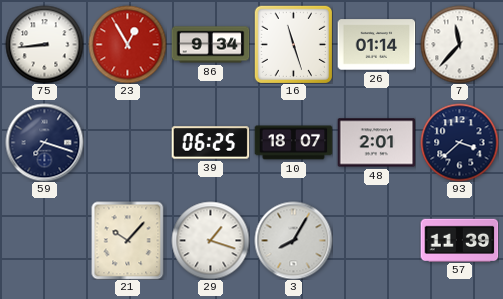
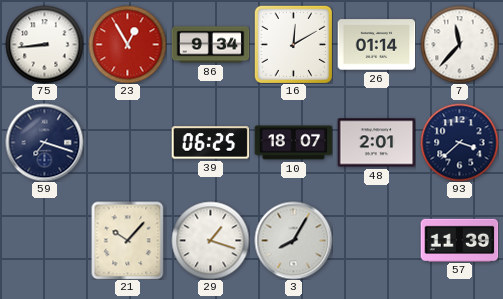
16: 11:27 -> 12:10
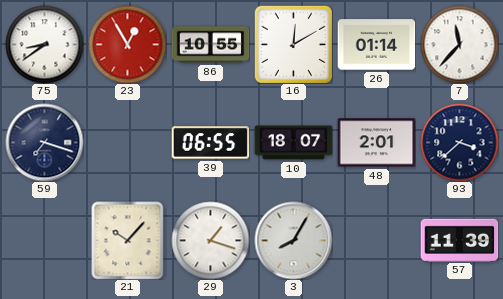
75: 8:44 -> 8:39
86: 9:34 -> 10:55
39: 06:25 -> 06:55
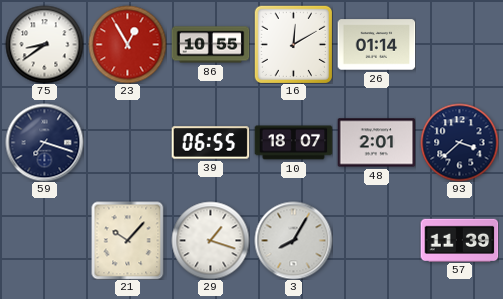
7: 11:37 -> none
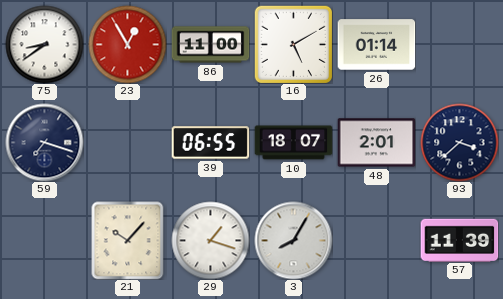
86: 10:55 -> 11:00
16: 12:10 -> 5:10
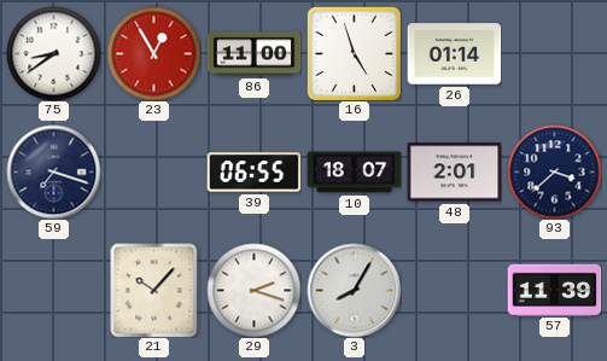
16: 5:10 -> 4:57
29: 1:18 -> 2:18
